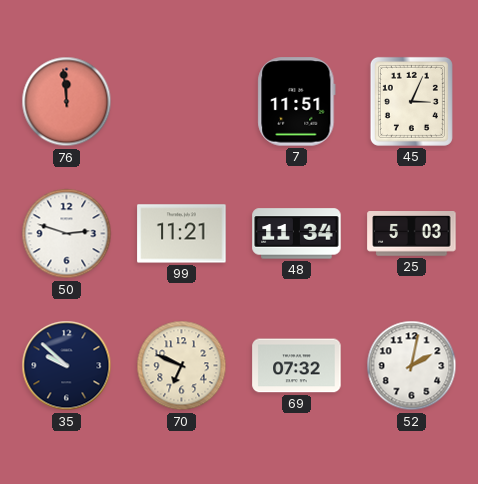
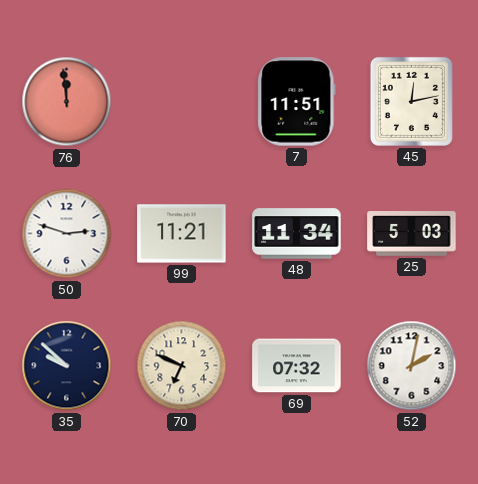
45: 3:04 -> 12:13
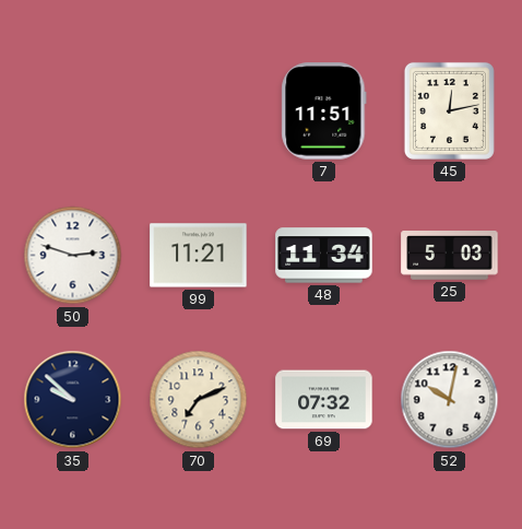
76: 11:59 -> none
70: 6:49 -> 7:11
52: 2:02 -> 10:02
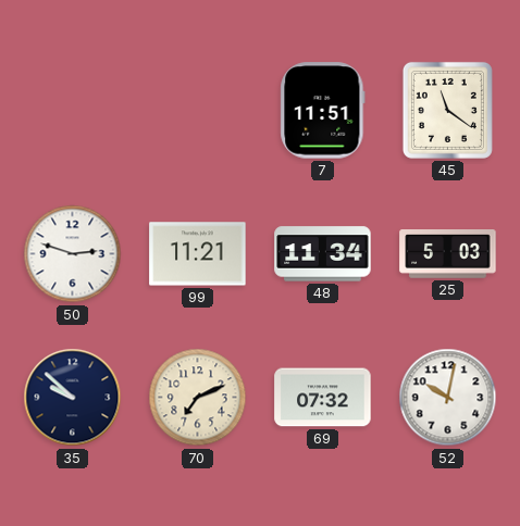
45: 12:13 -> 11:21
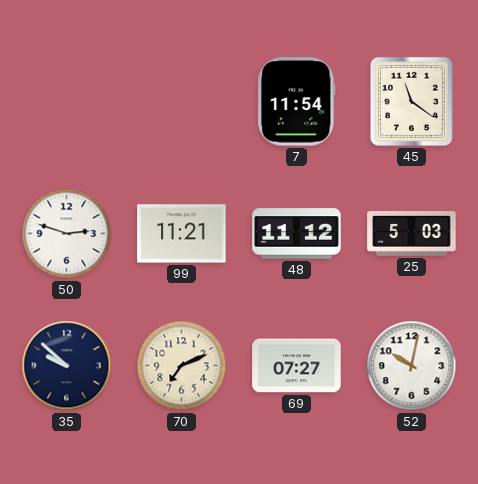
7: 11:51 -> 11:54
48: 11:34 -> 11:12
69: 07:32 -> 07:27
